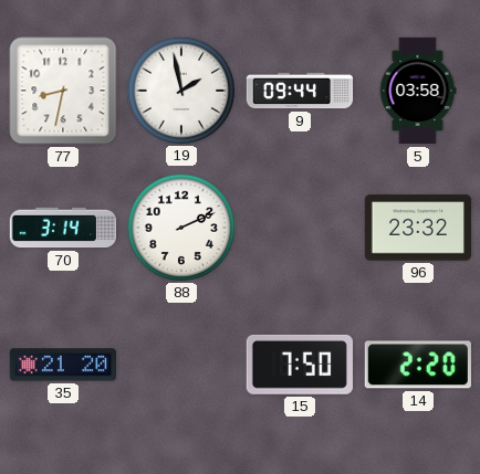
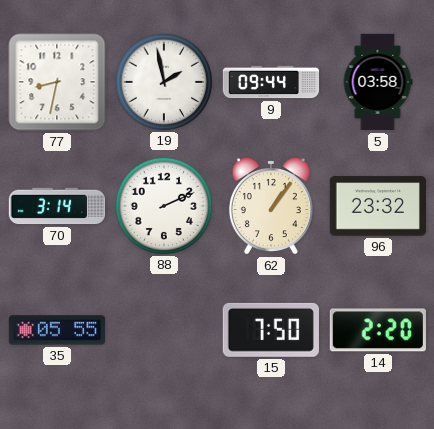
62: none -> 1:06
35: 21:20 -> 05:55
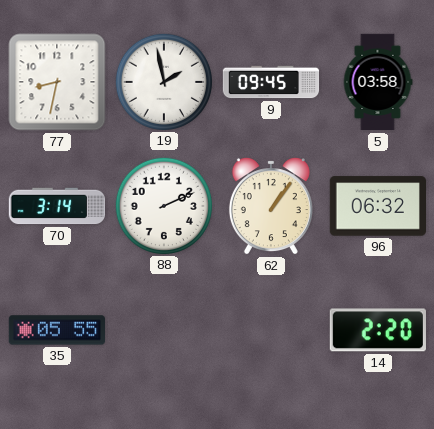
9: 09:44 -> 09:45
96: 23:32 -> 06:32
15: 7:50 -> none
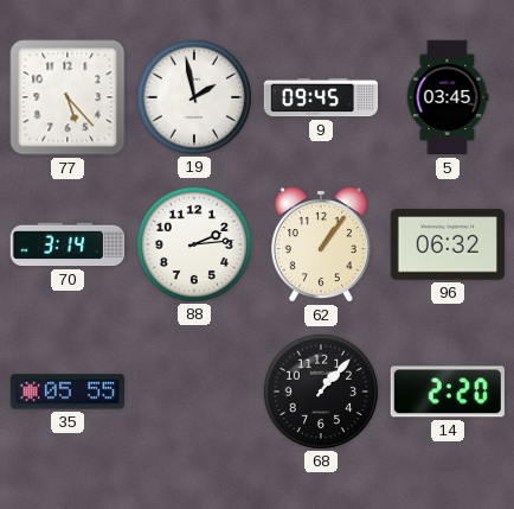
77: 8:32 -> 5:23
5: 03:58 -> 03:45
88: 2:11 -> 2:14
68: none -> 1:07
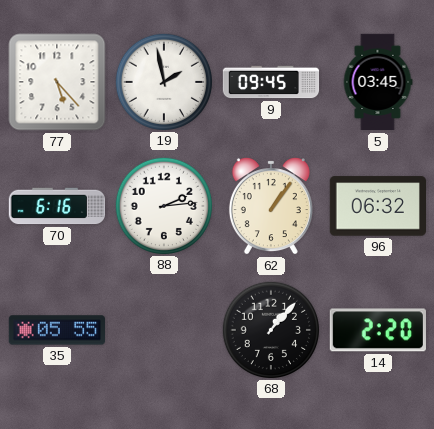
70: 3:14 -> 6:16
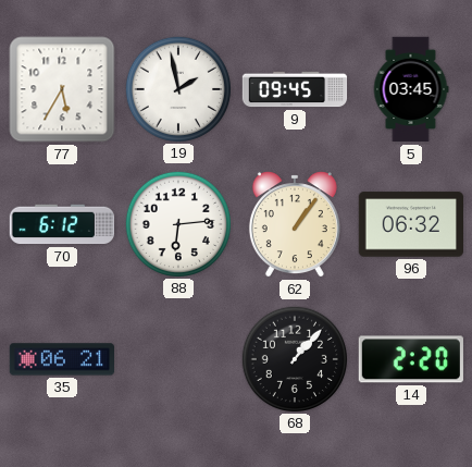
77: 5:23 -> 5:35
70: 6:16 -> 6:12
88: 2:14 -> 6:14
35: 05:55 -> 06:21
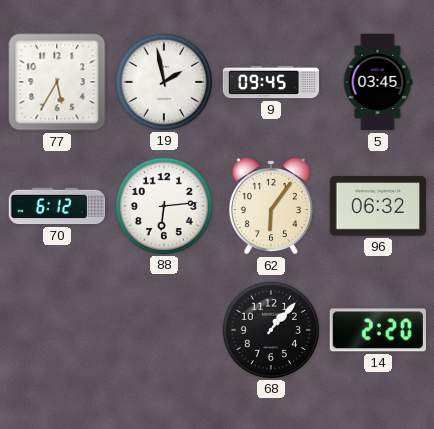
62: 1:06 -> 6:06
35: 06:21 -> none
